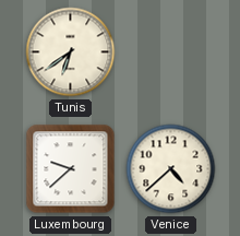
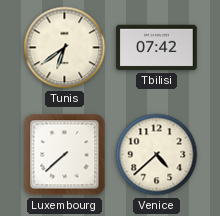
Tbilisi: none -> 07:42
Luxembourg: 9:38 -> 7:38
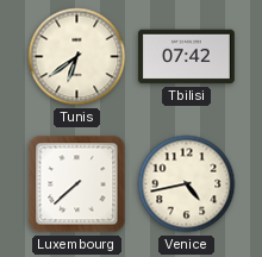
Venice: 4:38 -> 4:43
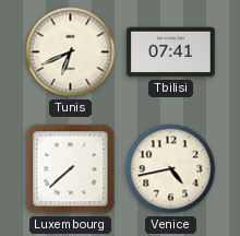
Tunis: 6:39 -> 6:41
Tbilisi: 07:42 -> 07:41
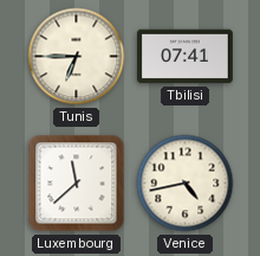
Tunis: 6:41 -> 6:45
Luxembourg: 7:38 -> 11:38
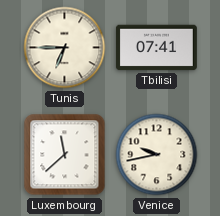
Venice: 4:43 -> 9:43
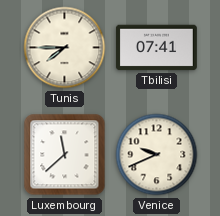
Tunis: 6:45 -> 7:45
Venice: 9:43 -> 9:41
